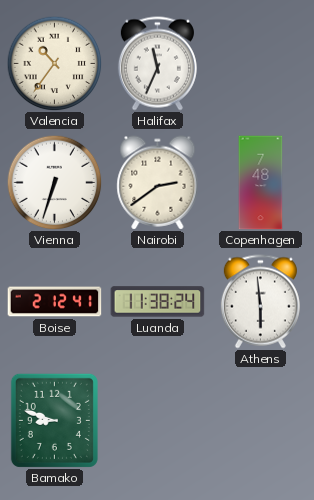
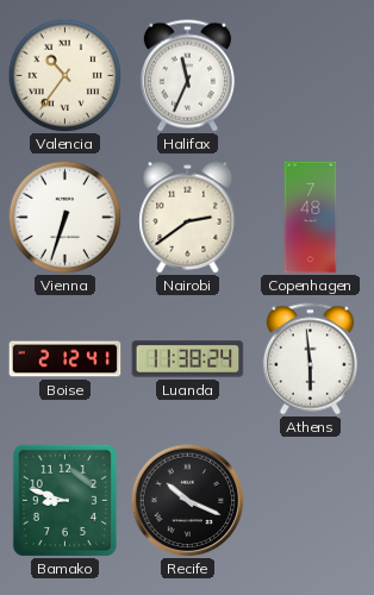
Recife: none -> 10:19
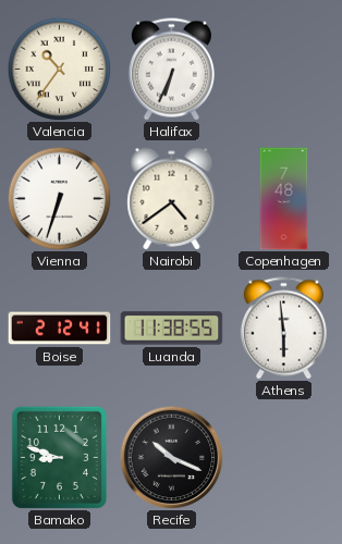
Halifax: 11:34 -> 6:34
Nairobi: 2:39 -> 4:39
Luanda: 11:38:24 -> 11:38:55
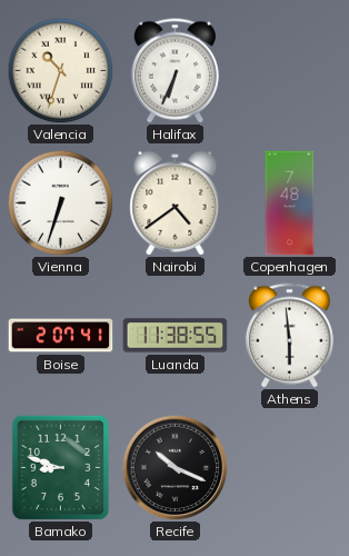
Valencia: 10:36 -> 10:33
Boise: 2:12 -> 2:07
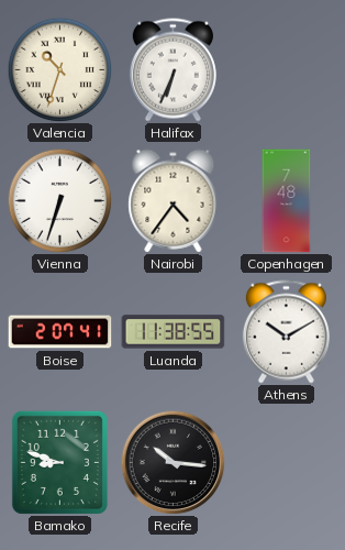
Nairobi: 4:39 -> 4:36
Athens: 5:59 -> 10:10
Recife: 10:19 -> 10:16
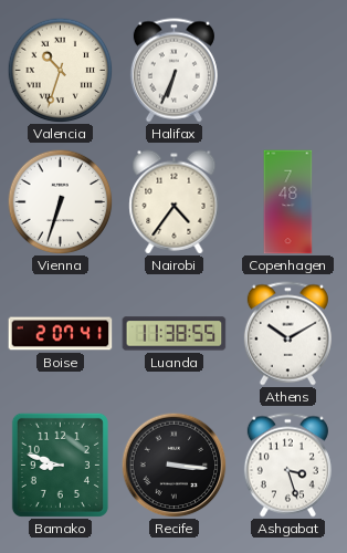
Recife: 10:16 -> 3:16
Ashgabat: none -> 3:27
